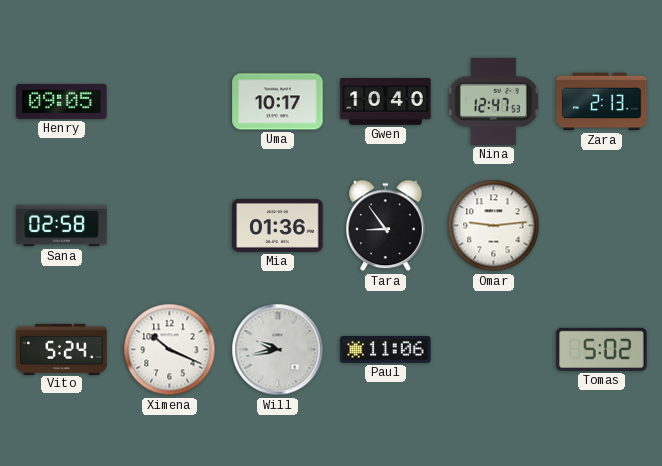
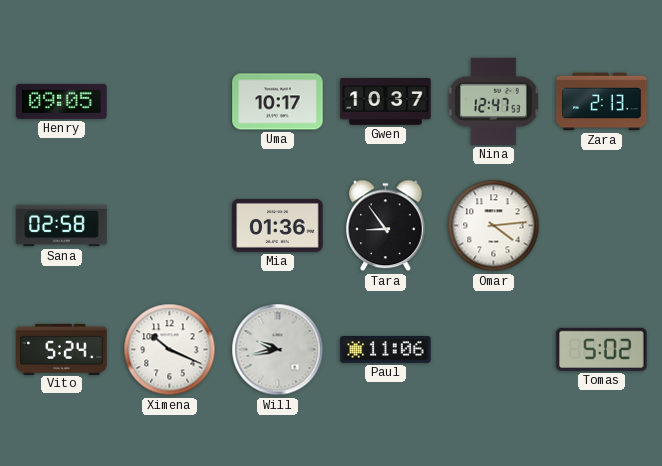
Gwen: 10:40 -> 10:37
Omar: 9:14 -> 4:14
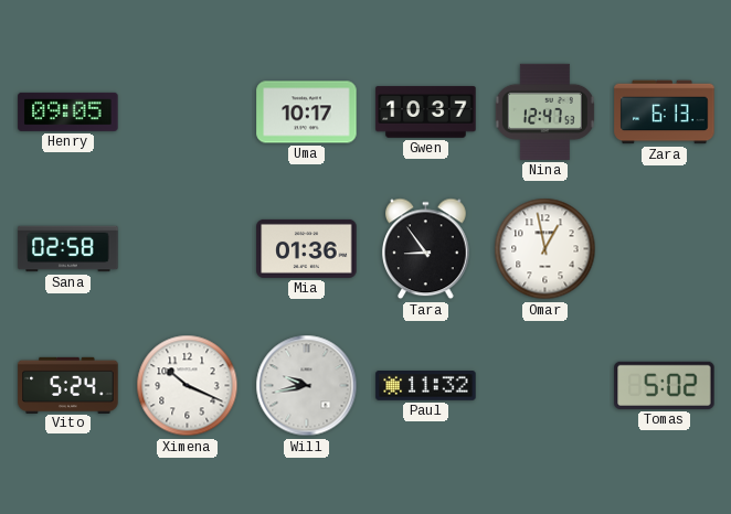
Zara: 2:13 -> 6:13
Omar: 4:14 -> 12:58
Paul: 11:06 -> 11:32
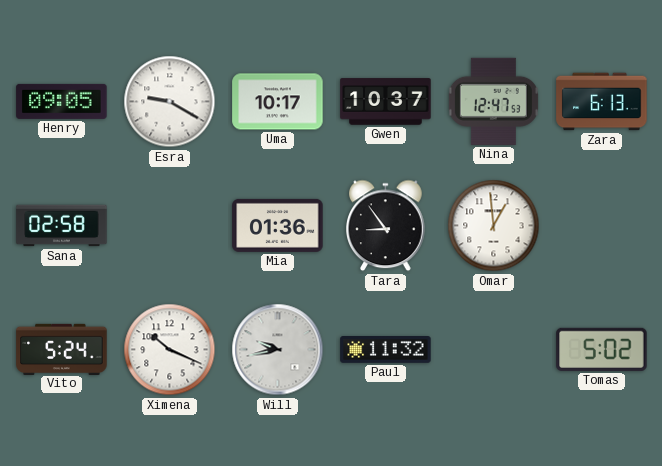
Esra: none -> 9:20
Omar: 12:58 -> 12:59
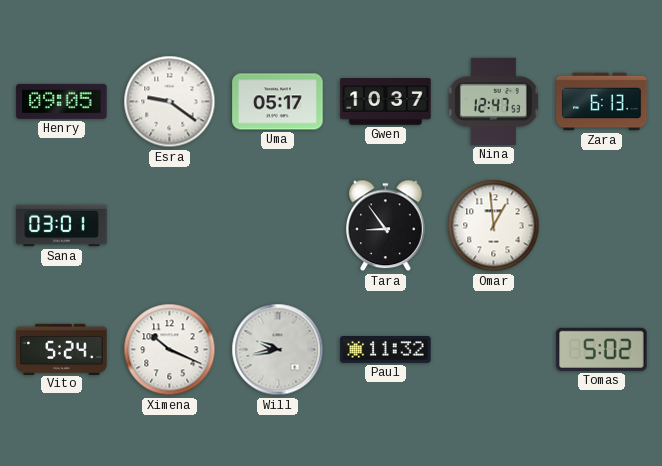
Esra: 9:20 -> 9:21
Uma: 10:17 -> 05:17
Sana: 02:58 -> 03:01
Mia: 01:36 -> none
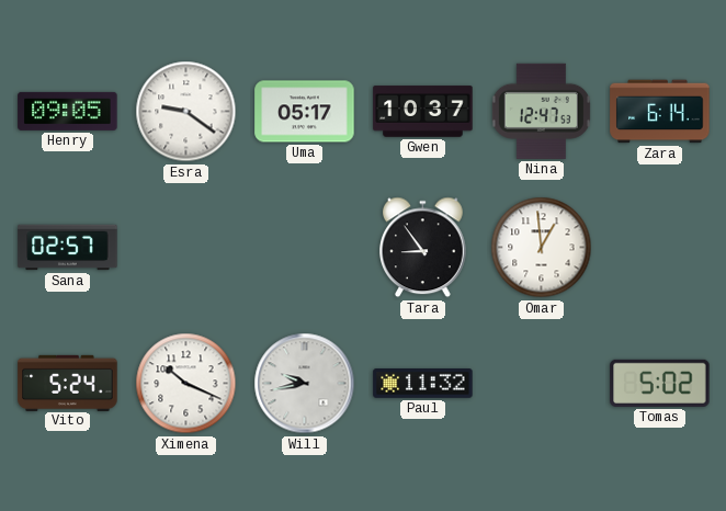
Zara: 6:13 -> 6:14
Sana: 03:01 -> 02:57
